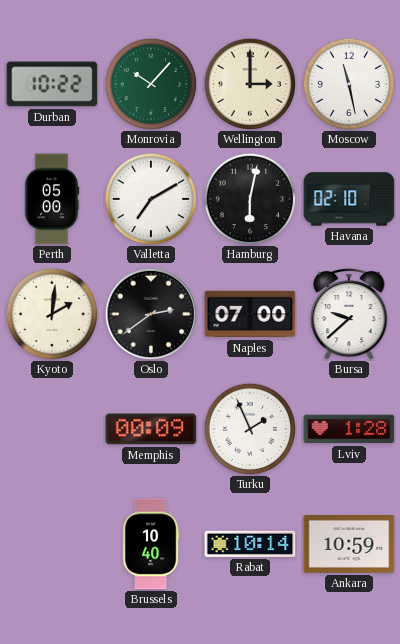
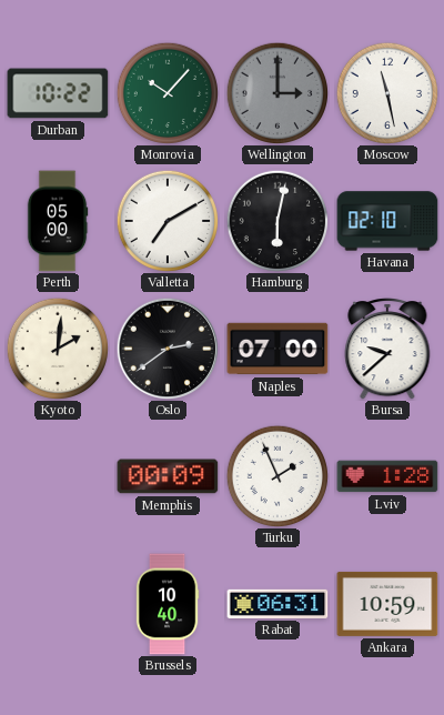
Wellington dial: cream -> grey
Rabat: 10:14 -> 06:31
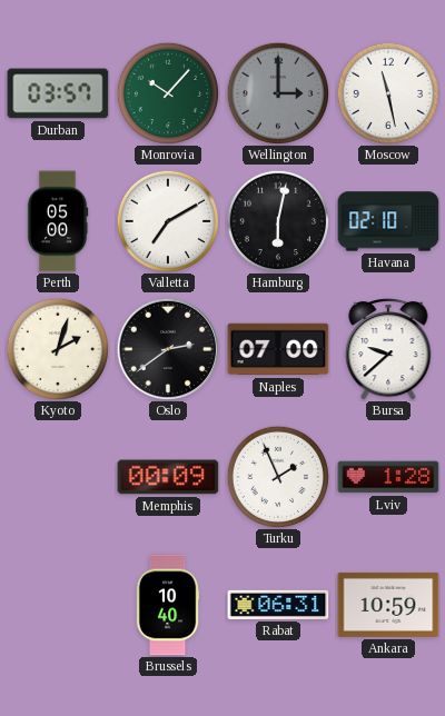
Durban: 10:22 -> 03:57
Kyoto: 2:01 -> 2:03
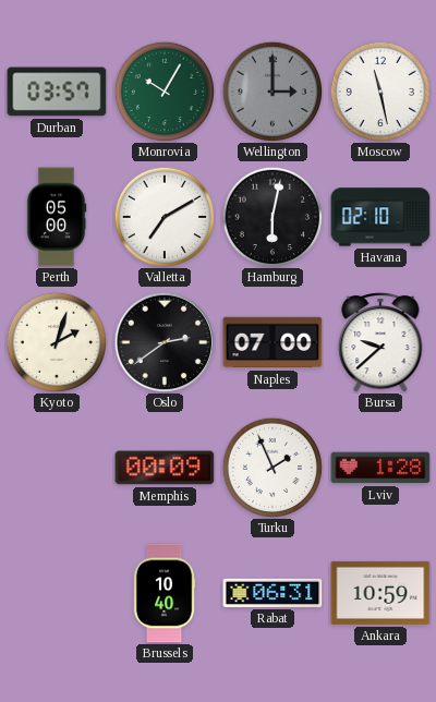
Monrovia: 10:07 -> 10:05
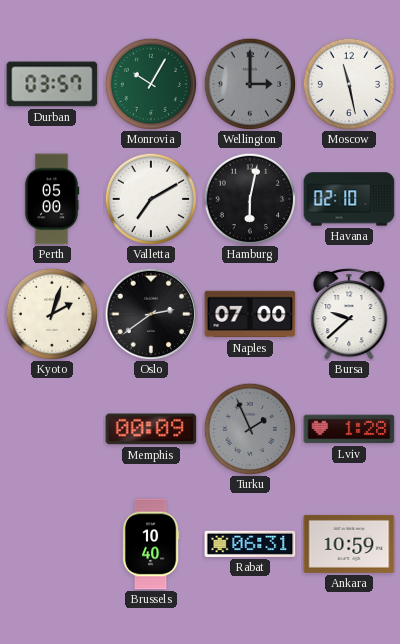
Turku dial: white -> grey
